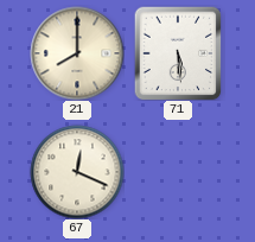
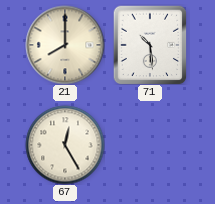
71: 5:29 -> 10:29
67: 12:19 -> 12:25
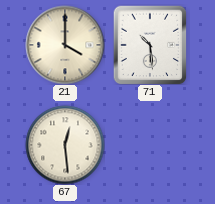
21: 8:00 -> 4:00
67: 12:25 -> 12:29
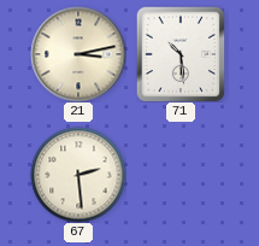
21: 4:00 -> 3:13
67: 12:29 -> 2:29
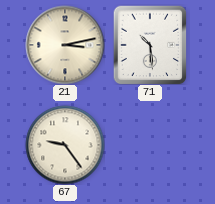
67: 2:29 -> 9:24
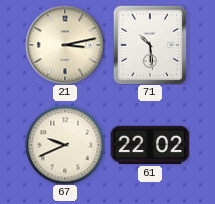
67: 9:24 -> 9:41
61: none -> 22:02
